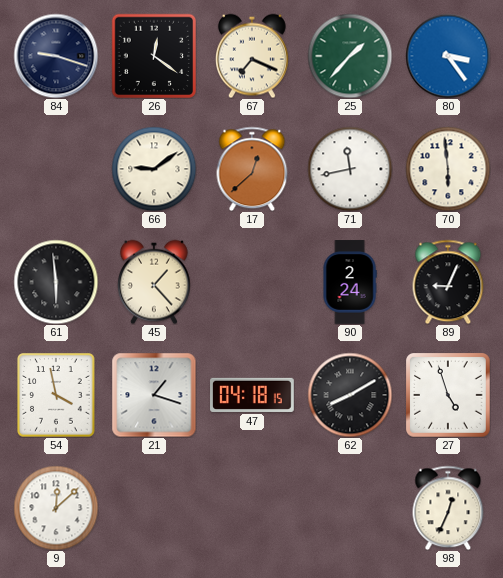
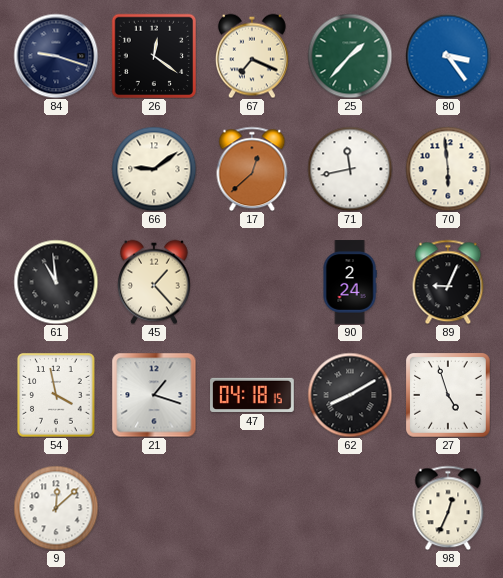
61: 5:59 -> 10:59
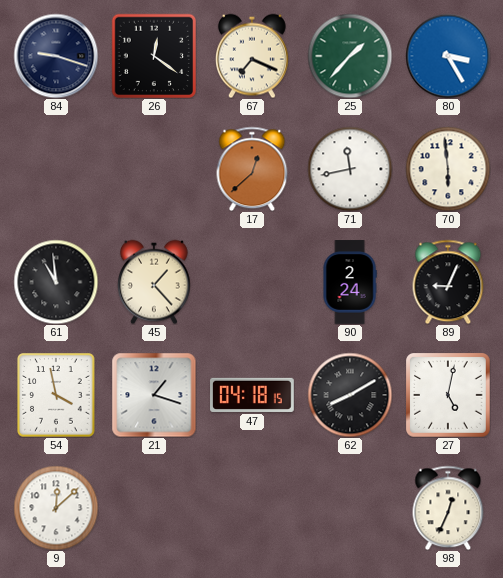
80: 3:24 -> 3:25
66: 9:09 -> none
27: 4:57 -> 5:02
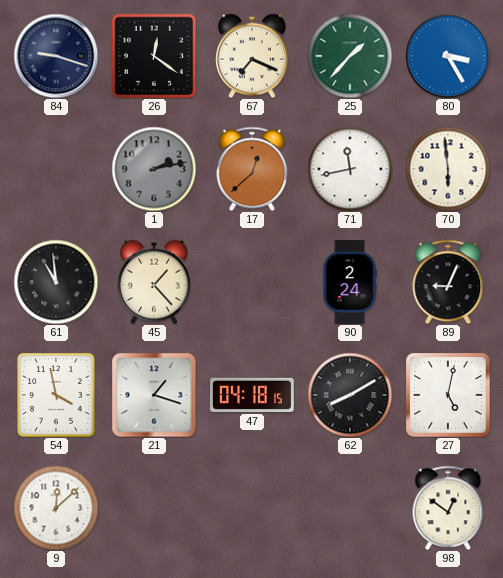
1: none -> 2:13
98: 12:34 -> 12:51
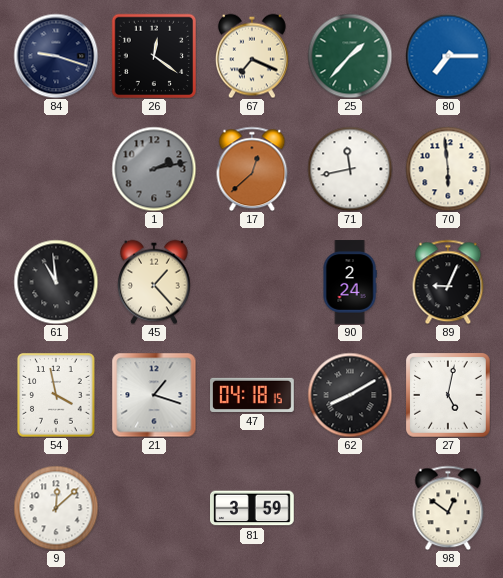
80: 3:25 -> 7:15
81: none -> 3:59
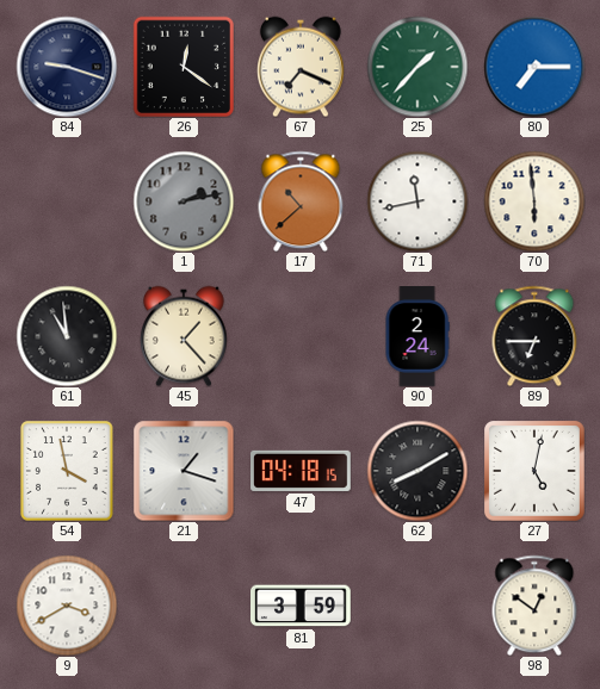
17: 12:38 -> 10:38
89: 9:04 -> 6:45
9: 12:08 -> 3:40
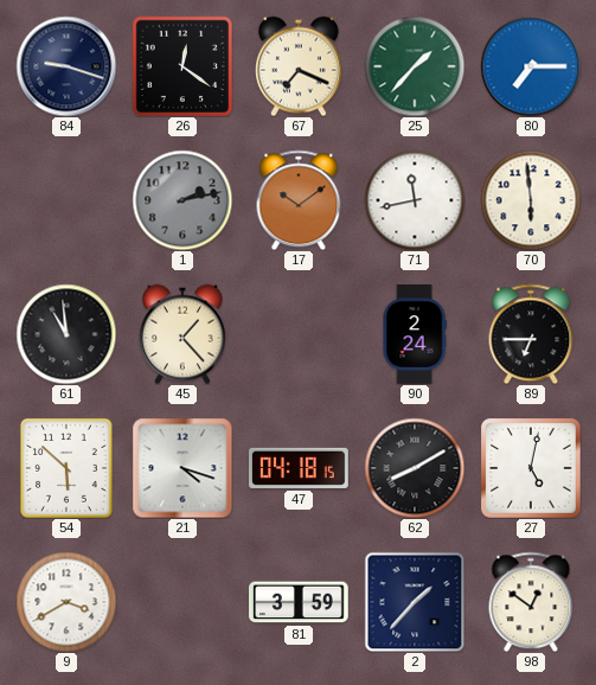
17: 10:38 -> 10:09
54: 3:58 -> 5:52
21: 1:18 -> 4:18
2: none -> 1:37
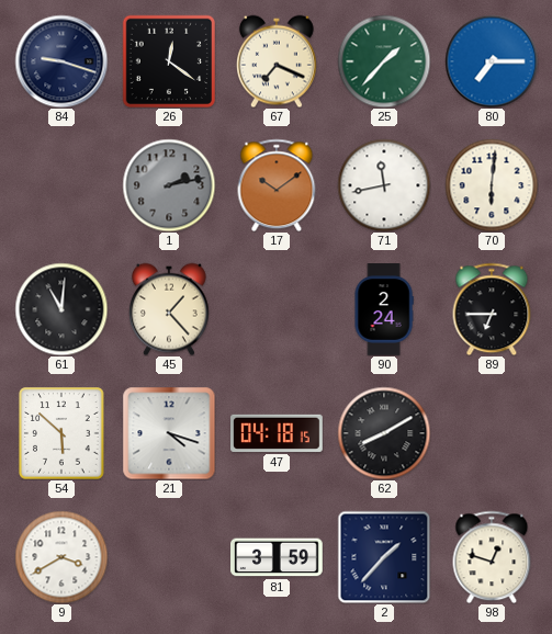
70: 5:59 -> 6:01
61: 10:59 -> 11:01
27: 5:02 -> none
98: 12:51 -> 12:48
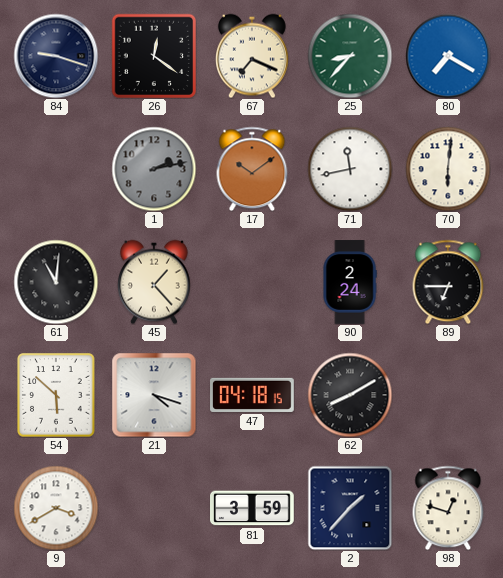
25: 1:37 -> 8:37
80: 7:15 -> 7:20
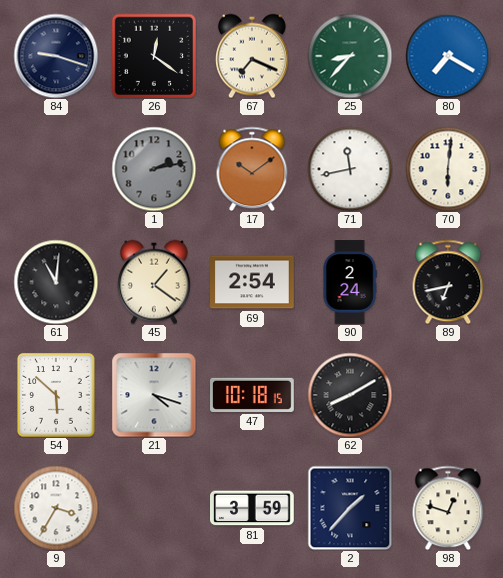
45: 1:23 -> 1:21
69: none -> 2:54
89: 6:45 -> 6:43
47: 04:18 -> 10:18
9: 3:40 -> 3:35
